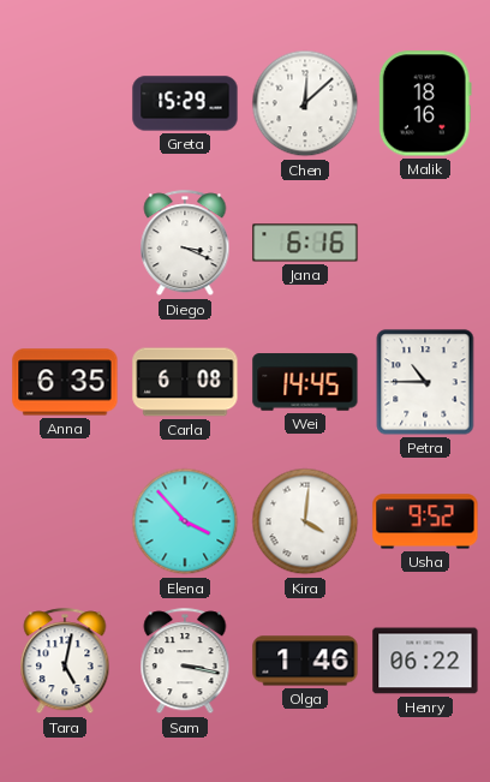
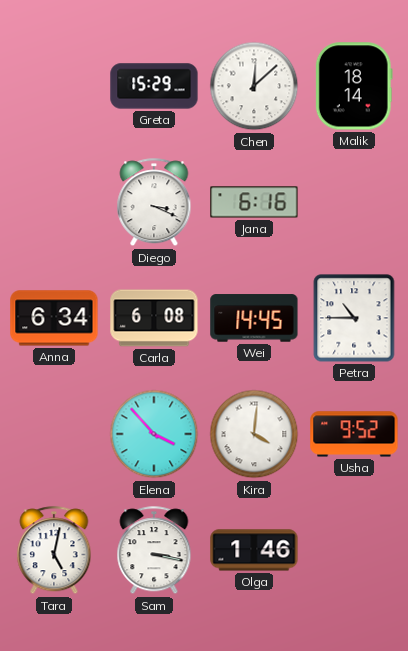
Malik: 18:16 -> 18:14
Anna: 6:35 -> 6:34
Henry: 06:22 -> none
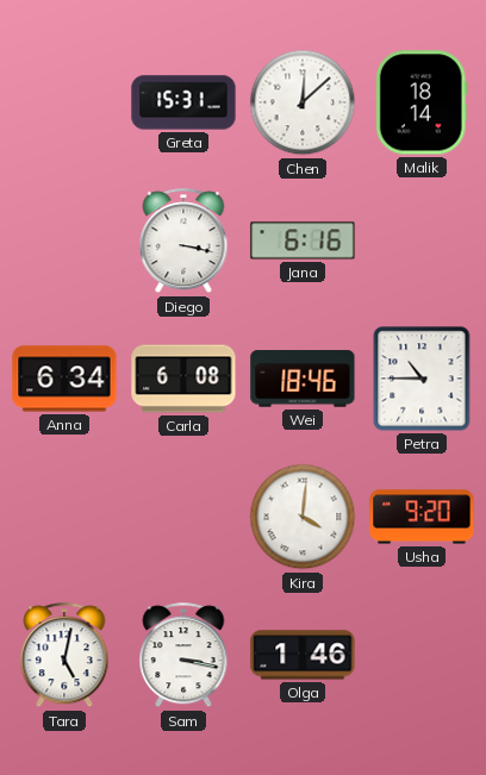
Greta: 15:29 -> 15:31
Diego: 3:19 -> 3:17
Wei: 14:45 -> 18:46
Elena: 3:53 -> none
Usha: 9:52 -> 9:20
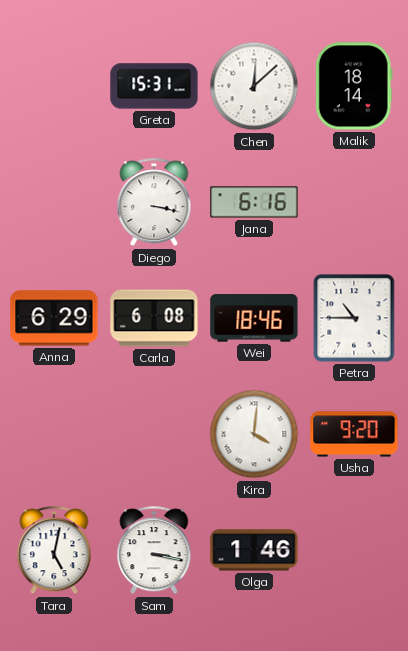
Anna: 6:34 -> 6:29
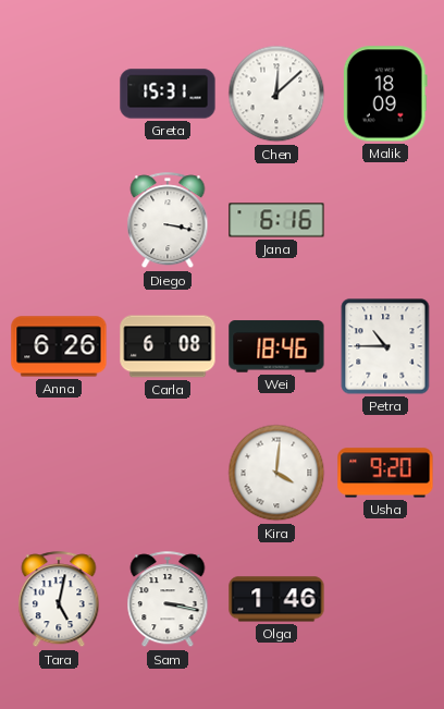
Malik: 18:14 -> 18:09
Anna: 6:29 -> 6:26
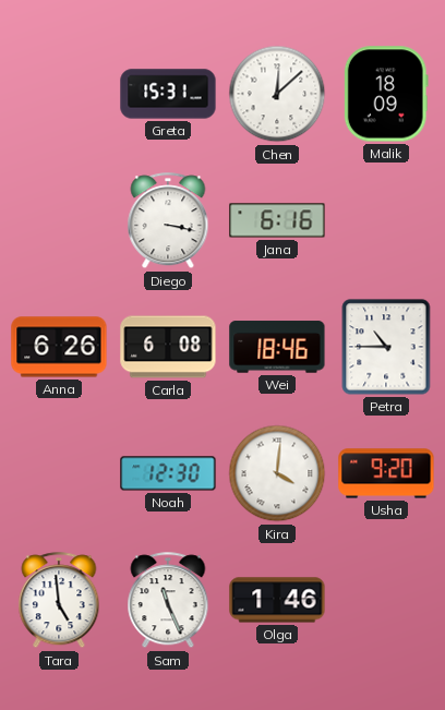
Noah: none -> 12:30
Tara: 5:02 -> 4:59
Sam: 3:17 -> 11:26
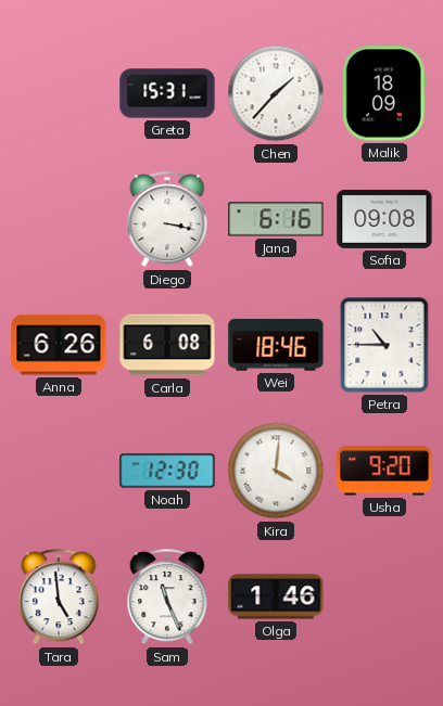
Chen: 12:08 -> 1:37
Sofia: none -> 09:08
